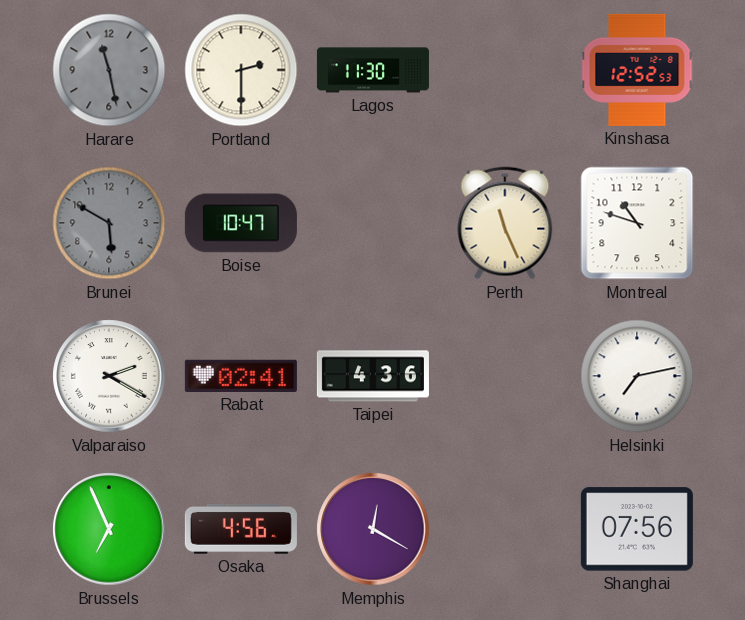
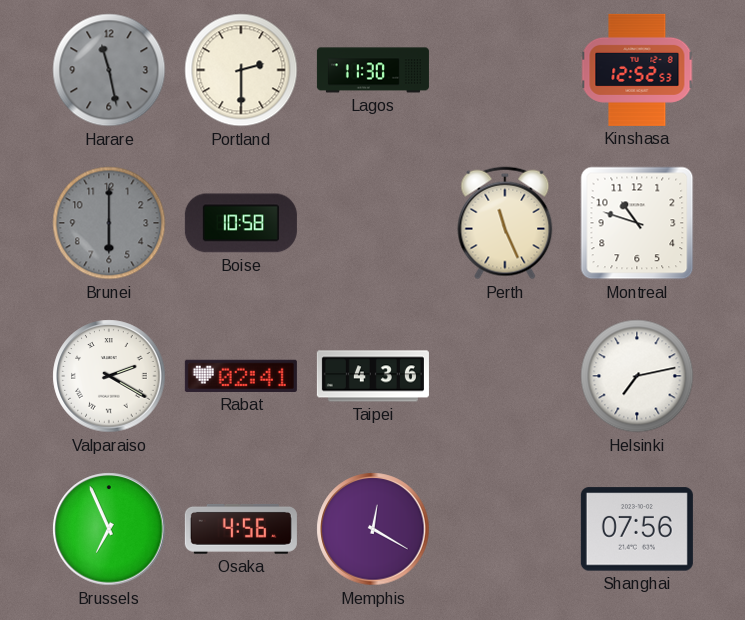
Brunei: 5:50 -> 6:00
Boise: 10:47 -> 10:58
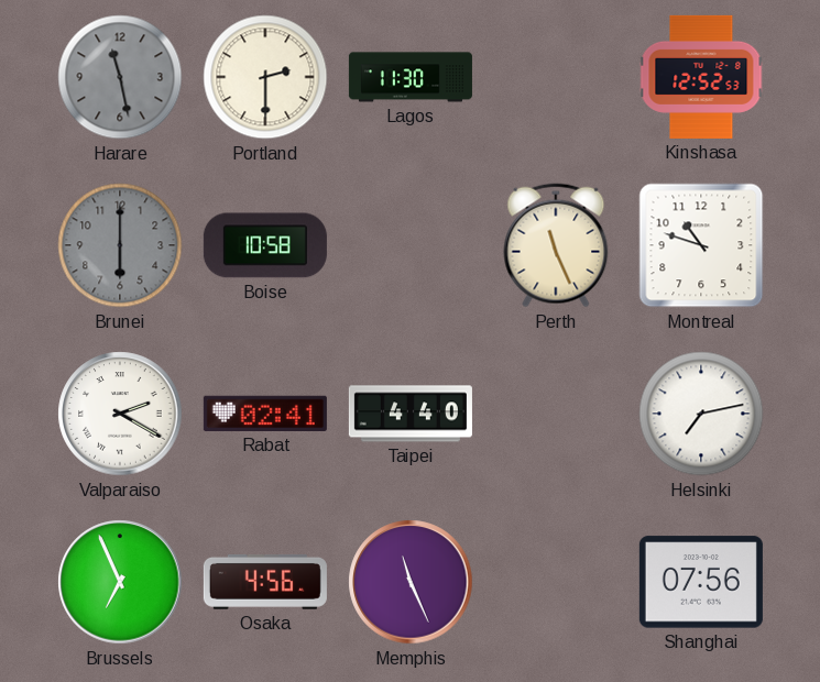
Taipei: 4:36 -> 4:40
Memphis: 12:20 -> 11:26
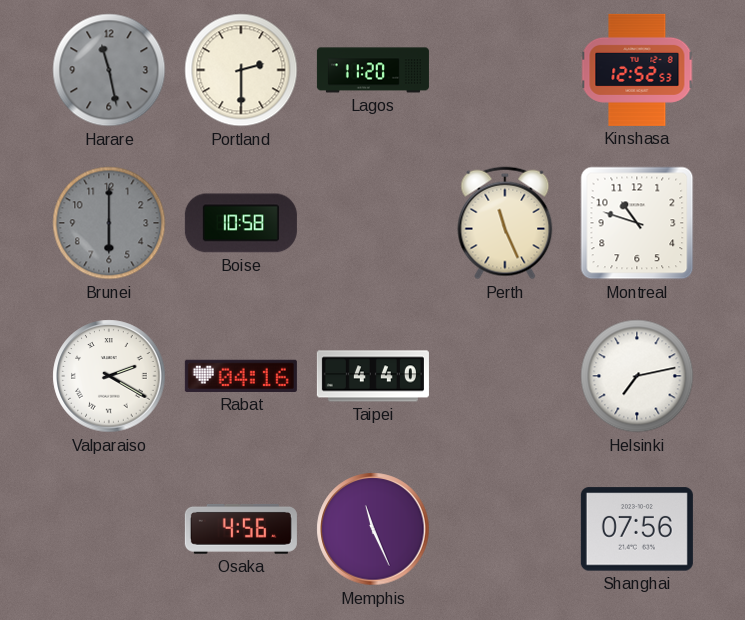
Lagos: 11:30 -> 11:20
Rabat: 02:41 -> 04:16
Brussels: 6:56 -> none
